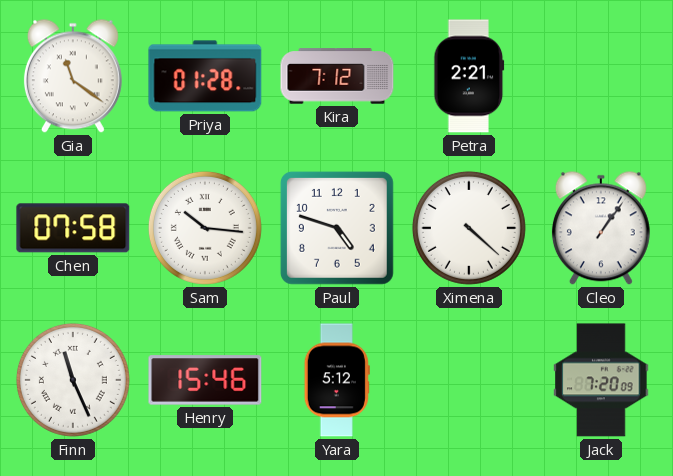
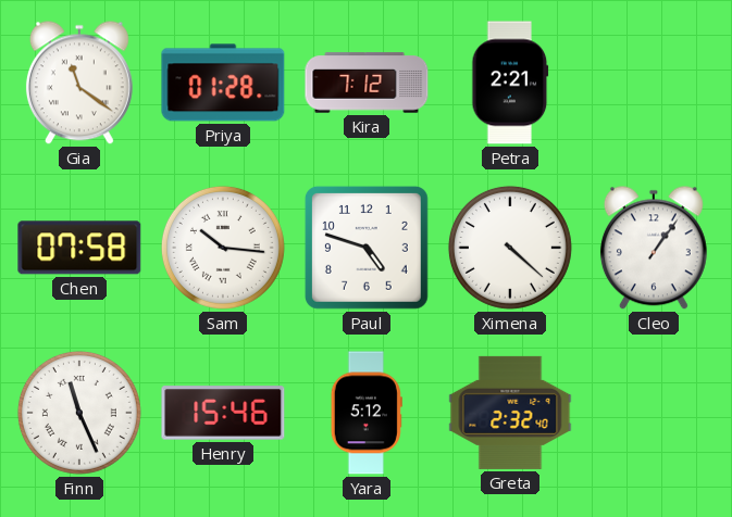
Greta: none -> 2:32
Jack: 7:20 -> none
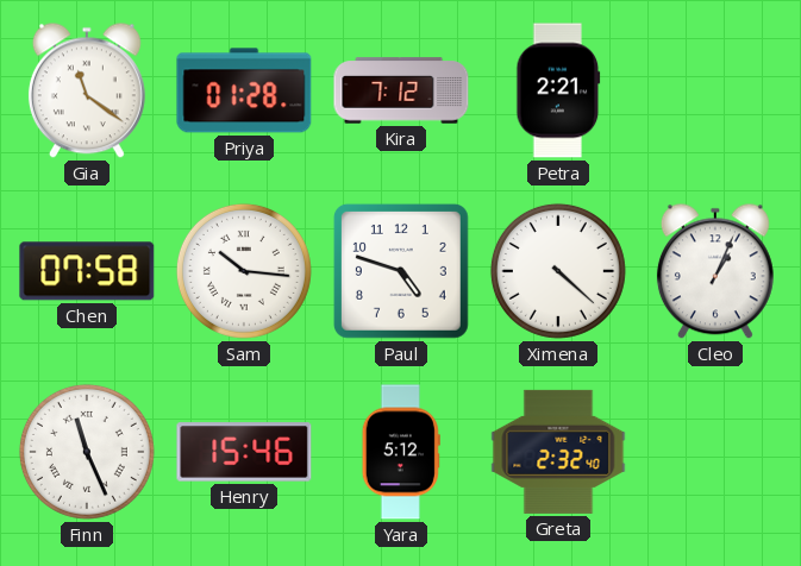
Cleo: 1:06 -> 1:04
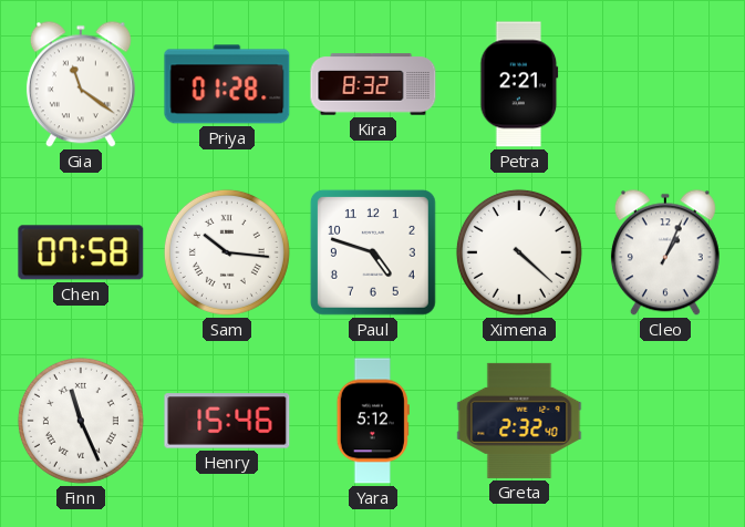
Kira: 7:12 -> 8:32
